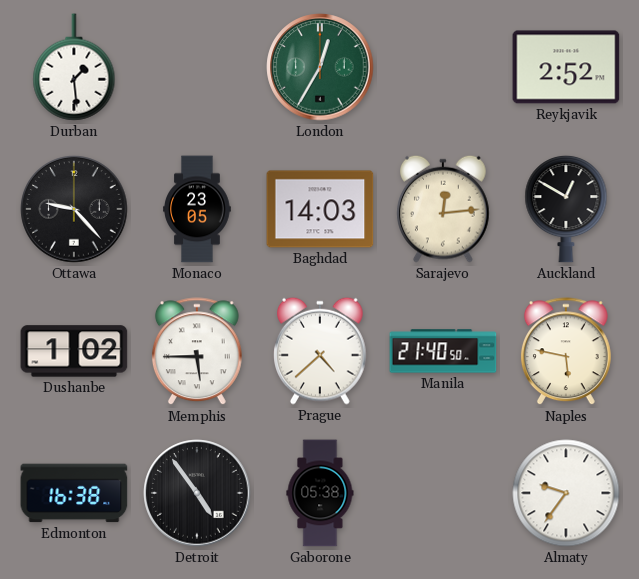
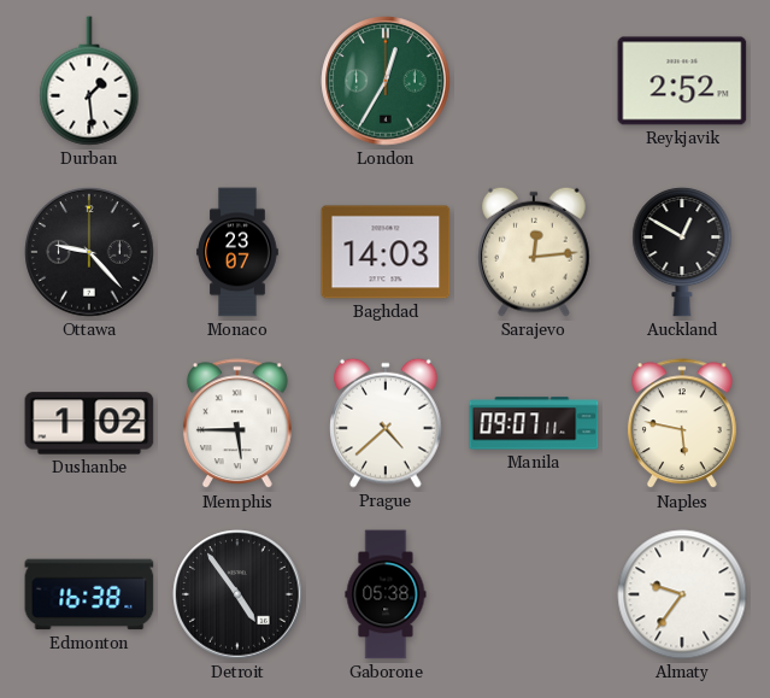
Monaco: 23:05 -> 23:07
Manila: 21:40 -> 09:07
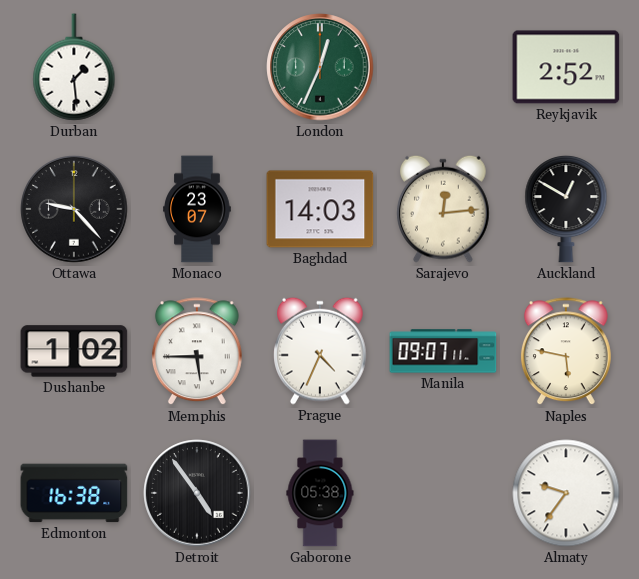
London: 12:35 -> 12:34
Prague: 4:38 -> 4:34
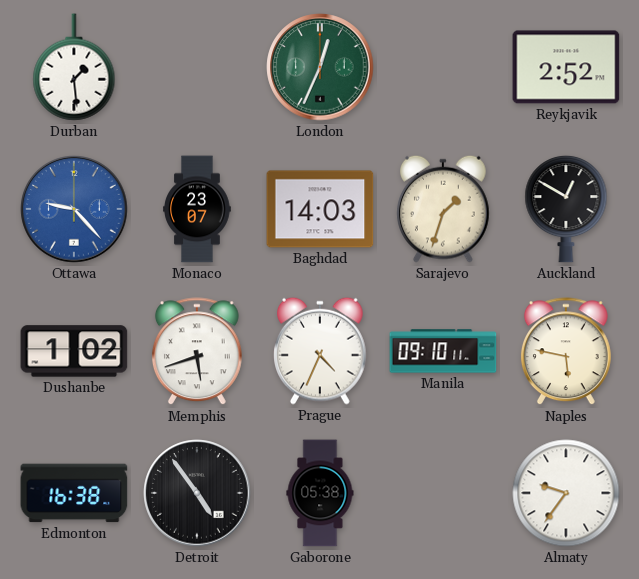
Ottawa dial: black -> blue
Sarajevo: 12:14 -> 1:33
Memphis: 5:45 -> 5:42
Manila: 09:07 -> 09:10
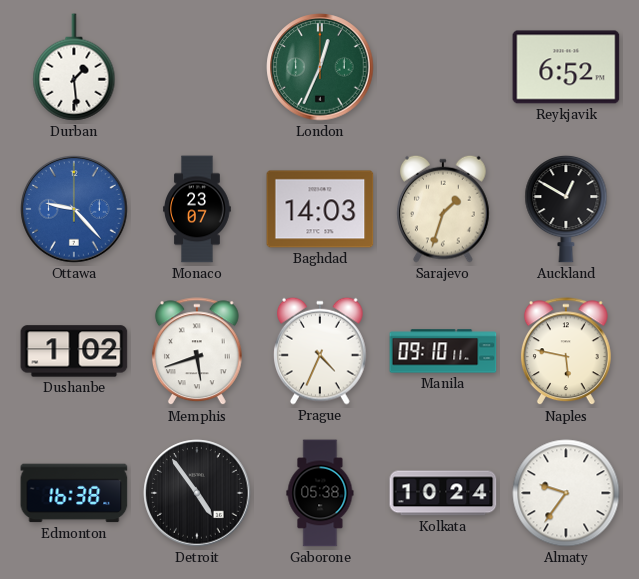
Reykjavik: 2:52 -> 6:52
Kolkata: none -> 10:24
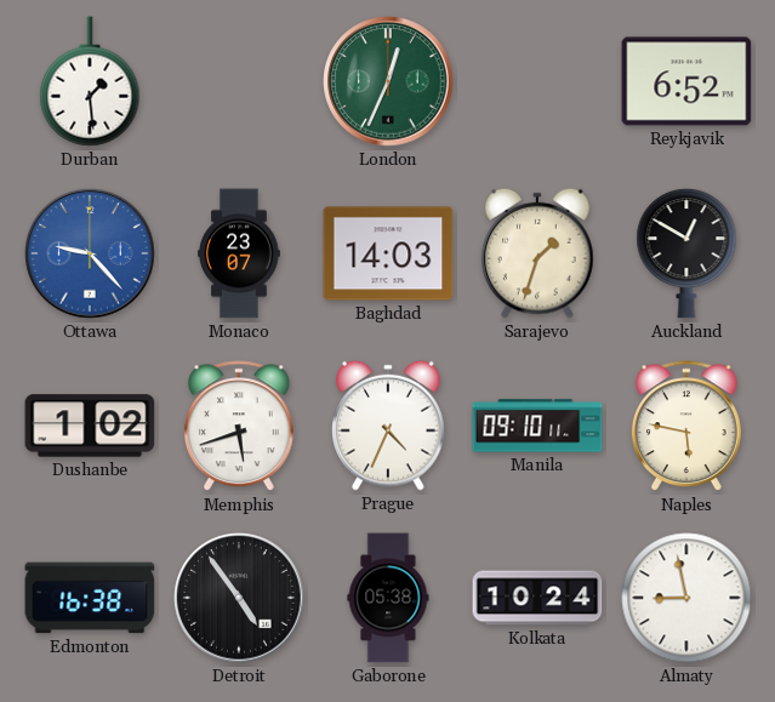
Almaty: 9:36 -> 8:58
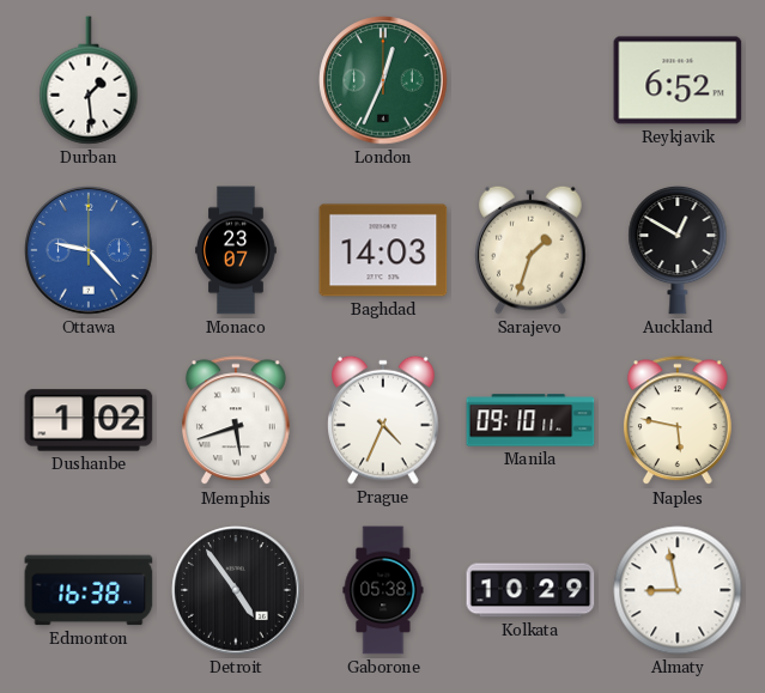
Kolkata: 10:24 -> 10:29
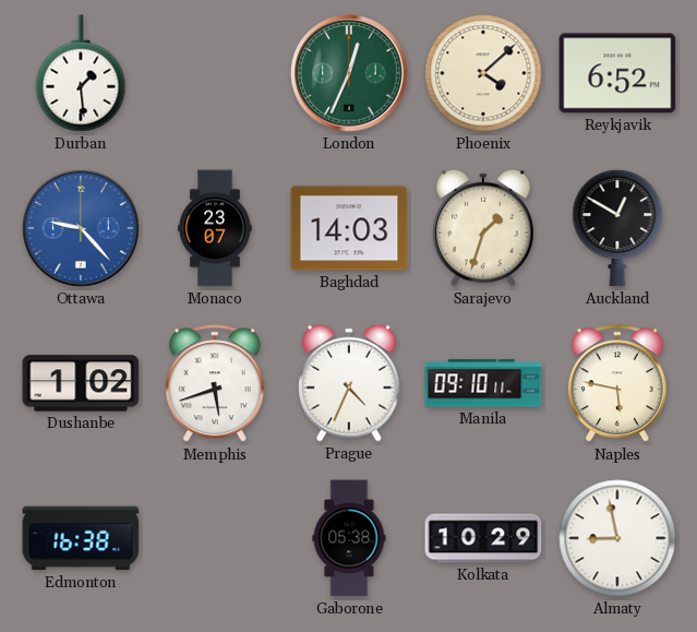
Phoenix: none -> 4:08
Detroit: 4:54 -> none
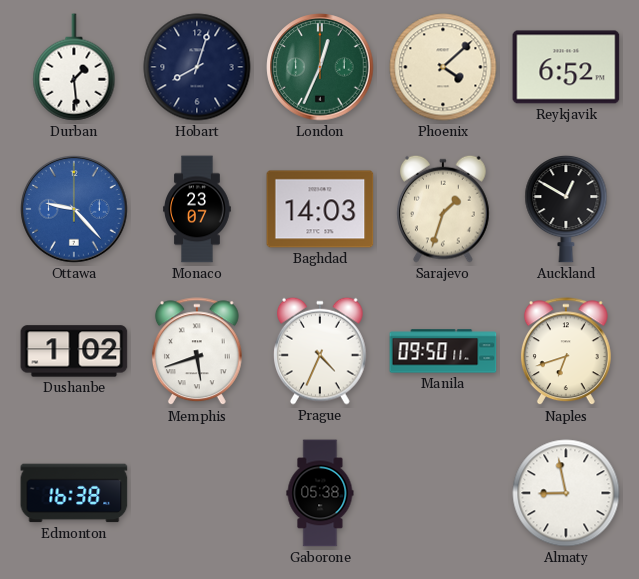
Hobart: none -> 8:03
Manila: 09:10 -> 09:50
Naples: 5:47 -> 6:42
Kolkata: 10:29 -> none
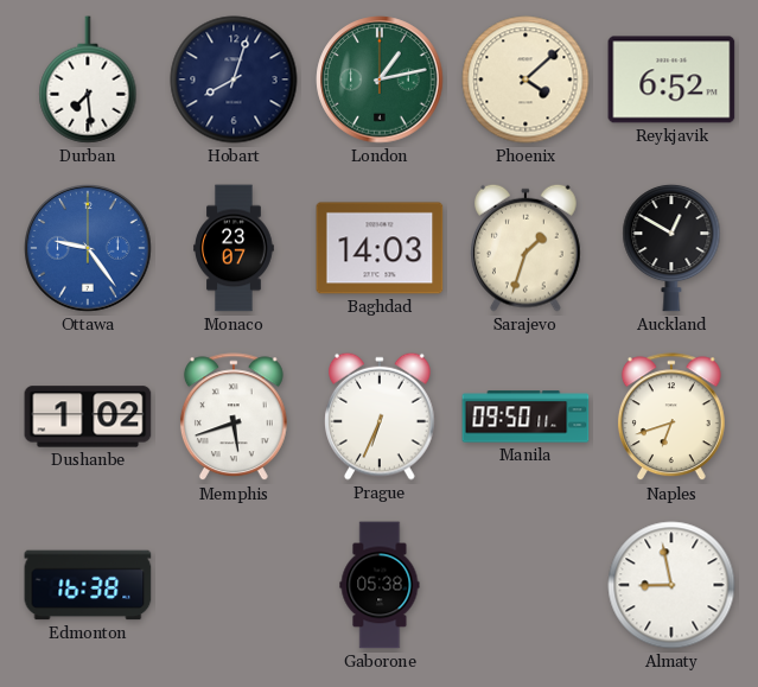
Durban: 1:29 -> 7:29
London: 12:34 -> 1:13
Ottawa: 9:23 -> 9:24
Prague: 4:34 -> 6:34
